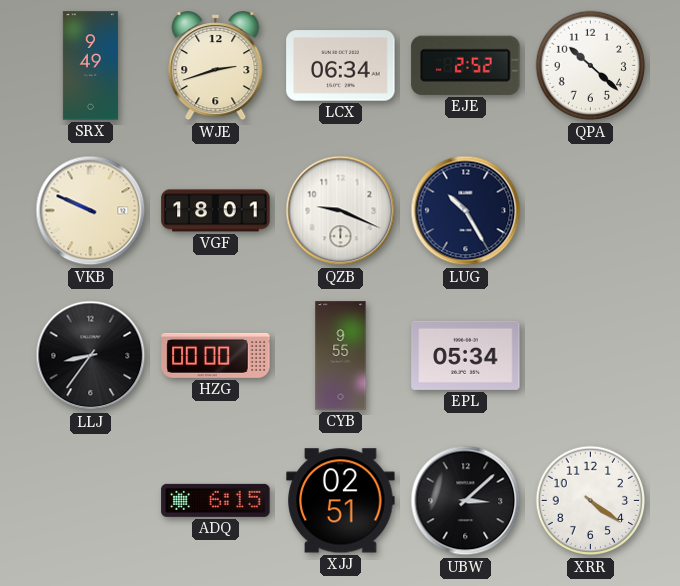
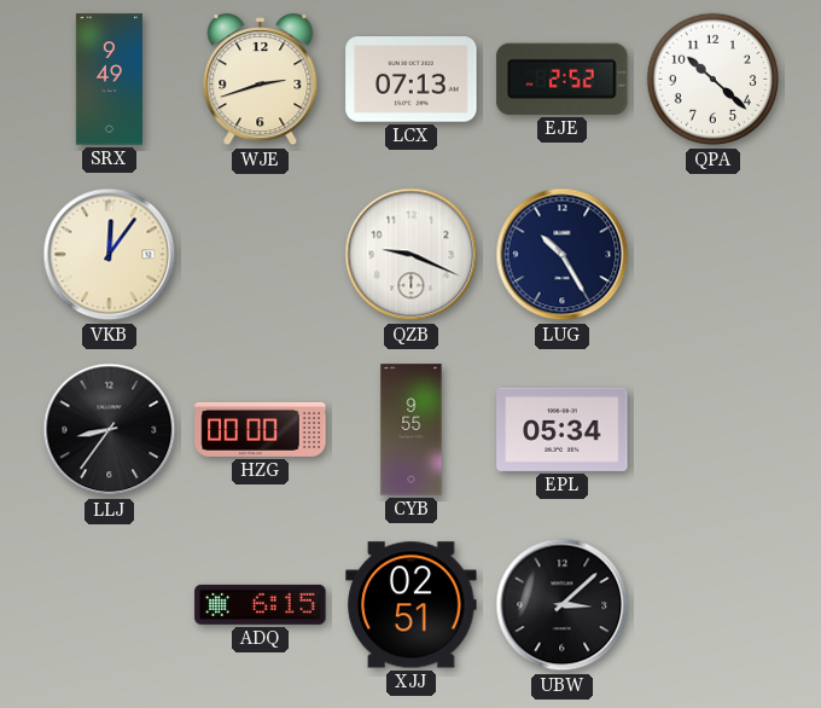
LCX: 06:34 -> 07:13
VKB: 9:49 -> 12:06
VGF: 18:01 -> none
XRR: 4:21 -> none
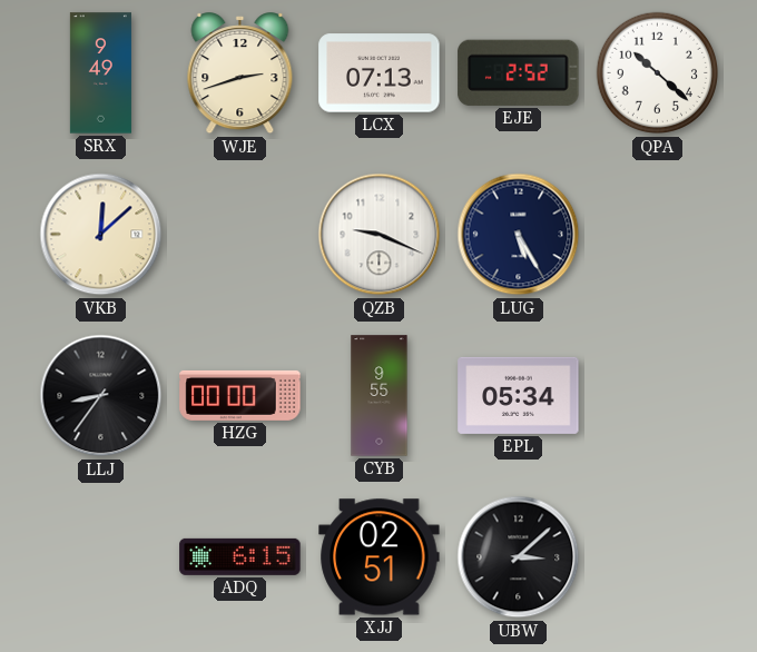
VKB: 12:06 -> 12:08
LUG: 10:25 -> 5:25
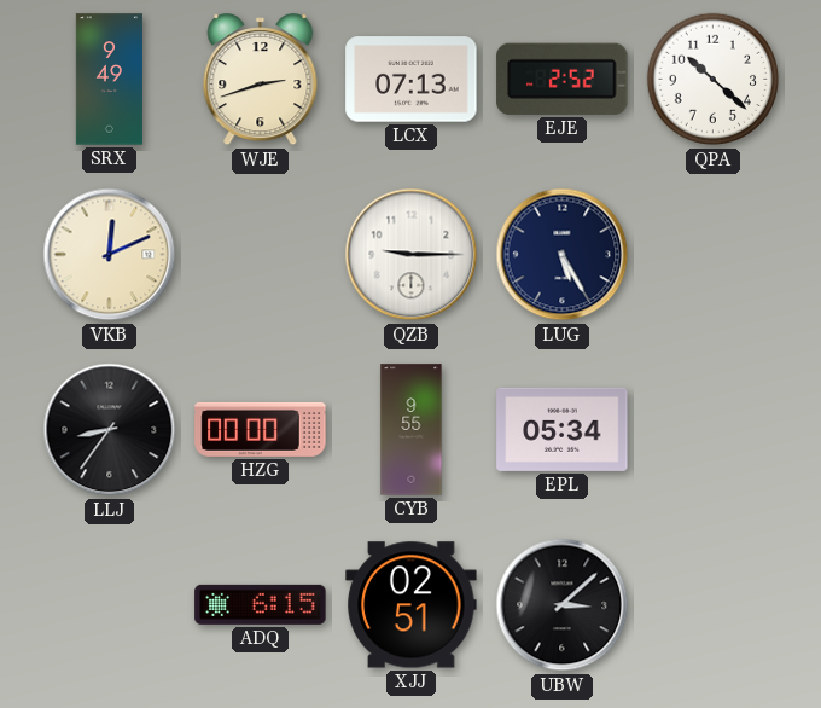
VKB: 12:08 -> 12:11
QZB: 9:19 -> 9:15
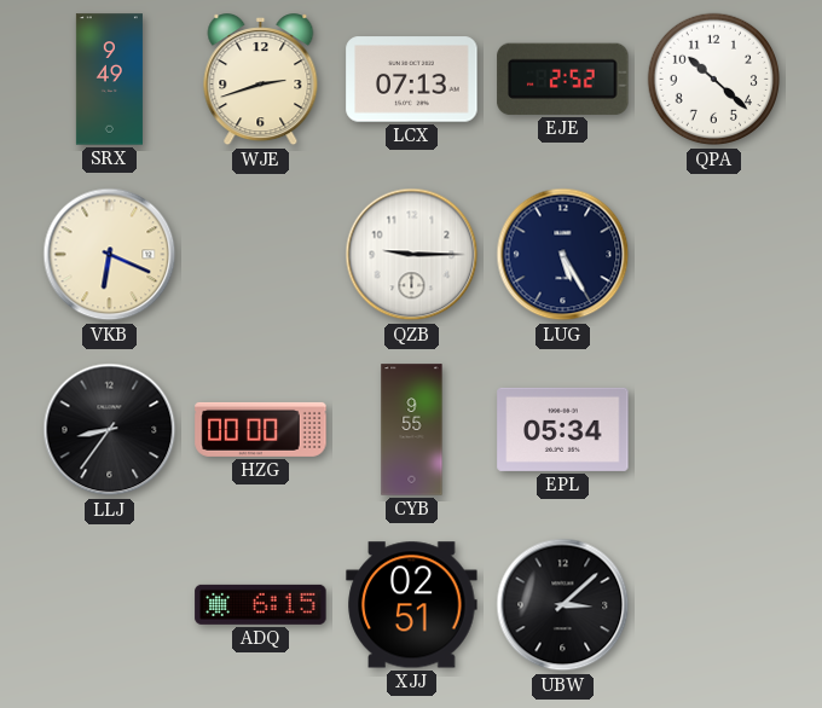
VKB: 12:11 -> 6:19
